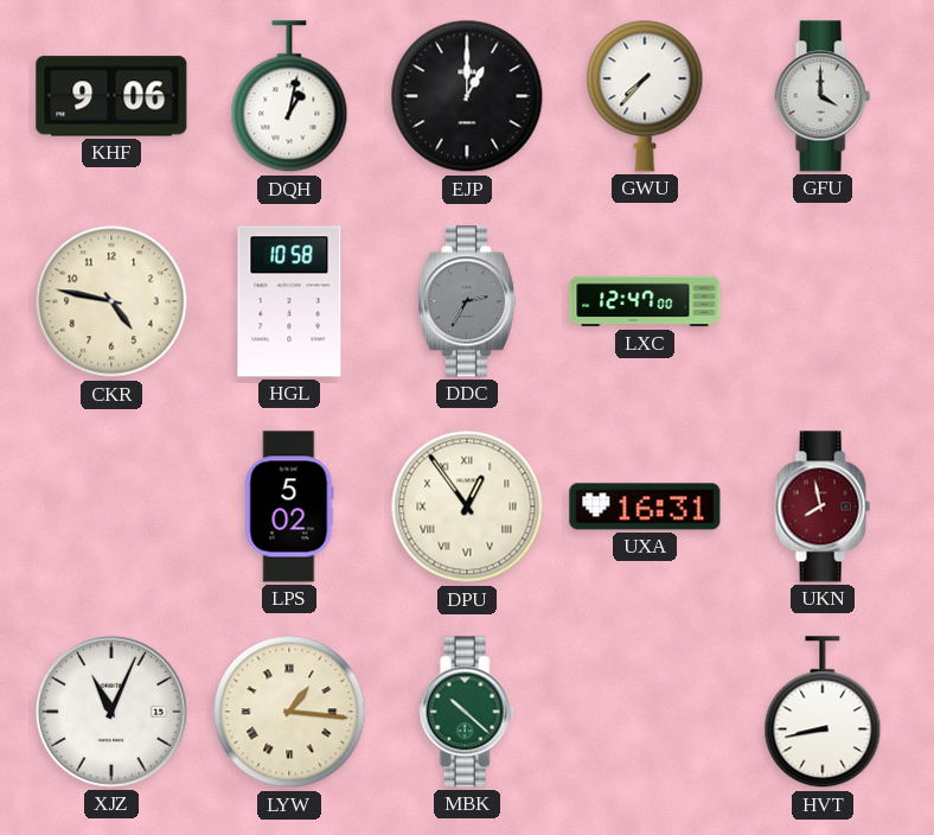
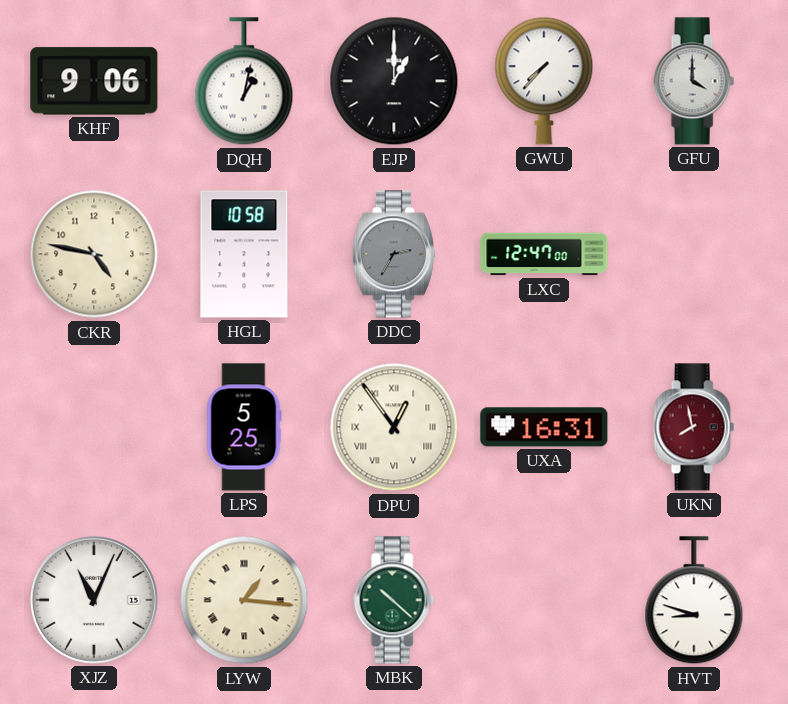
LPS: 5:02 -> 5:25
HVT: 8:43 -> 8:48
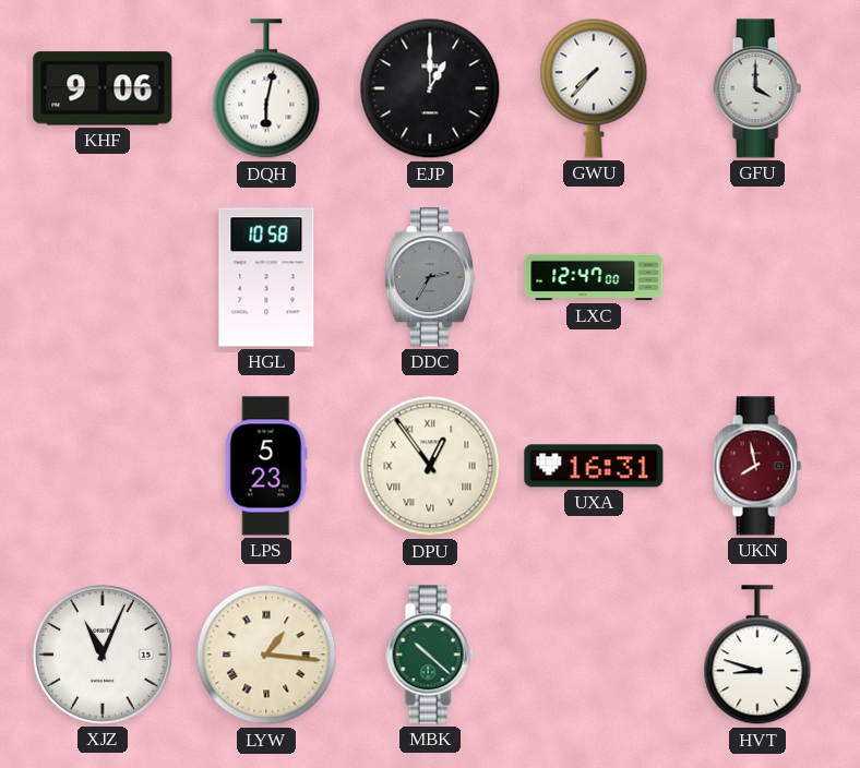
DQH: 1:02 -> 6:02
CKR: 4:47 -> none
LPS: 5:25 -> 5:23
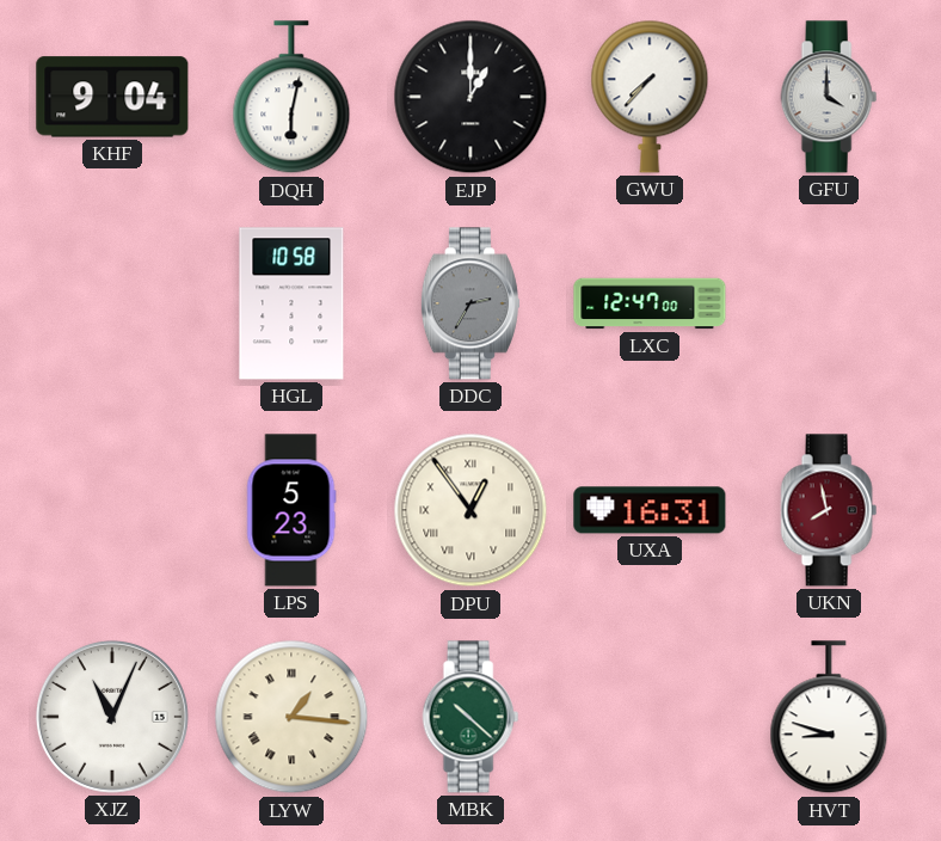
KHF: 9:06 -> 9:04
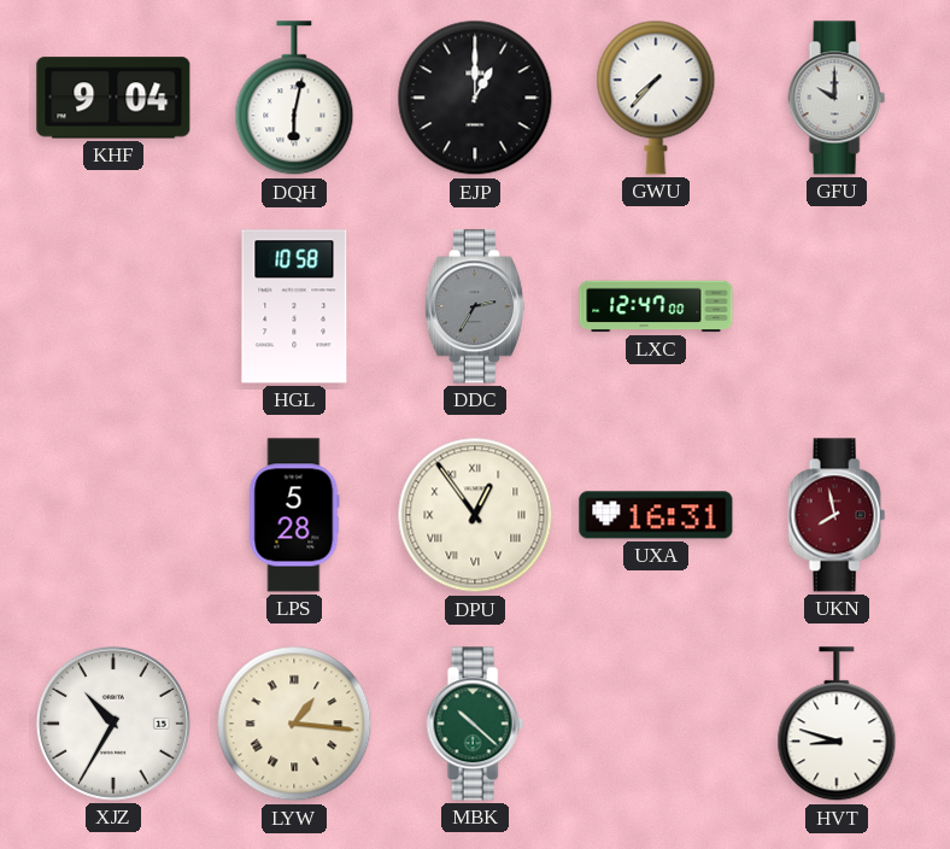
GFU: 4:00 -> 10:00
LPS: 5:23 -> 5:28
XJZ: 11:04 -> 10:35
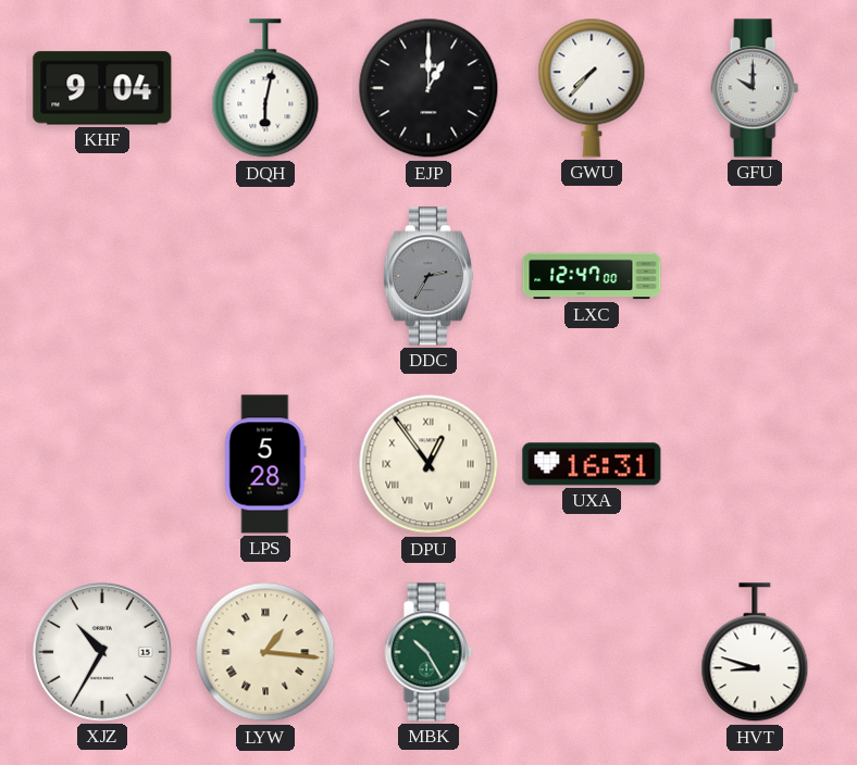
HGL: 10:58 -> none
UKN: 7:58 -> none
MBK: 10:22 -> 10:25
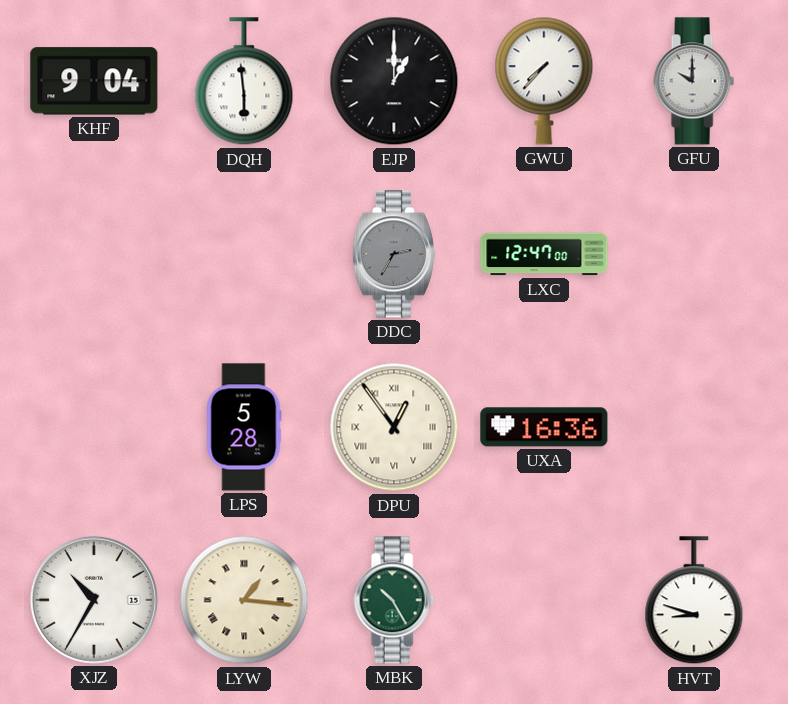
DQH: 6:02 -> 5:59
UXA: 16:31 -> 16:36
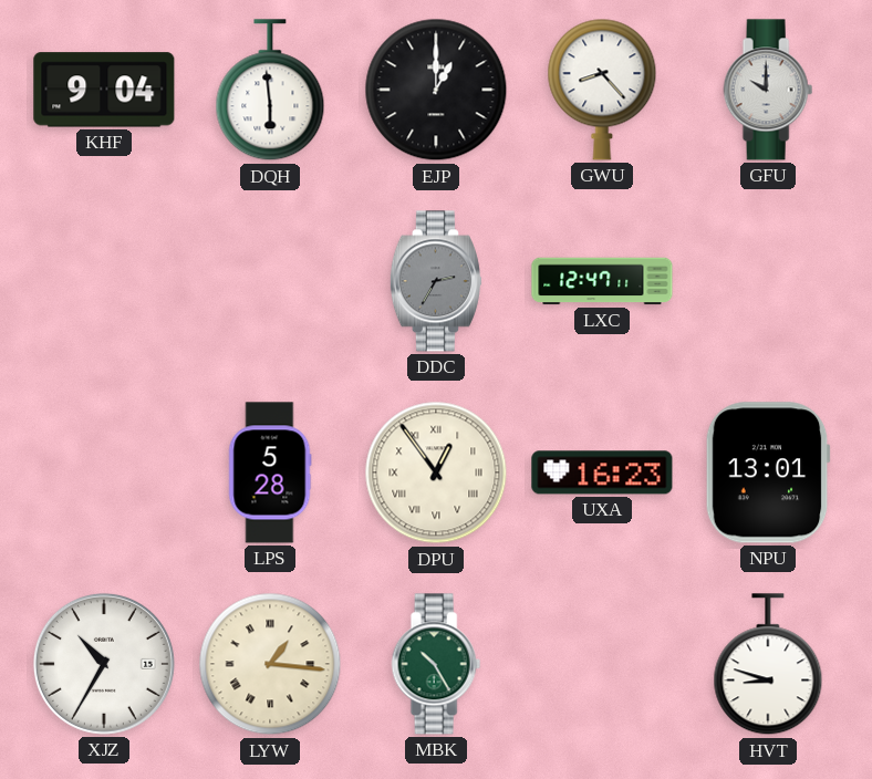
GWU: 7:37 -> 8:23
LXC: 12:47:00 -> 12:47:11
UXA: 16:36 -> 16:23
NPU: none -> 13:01
